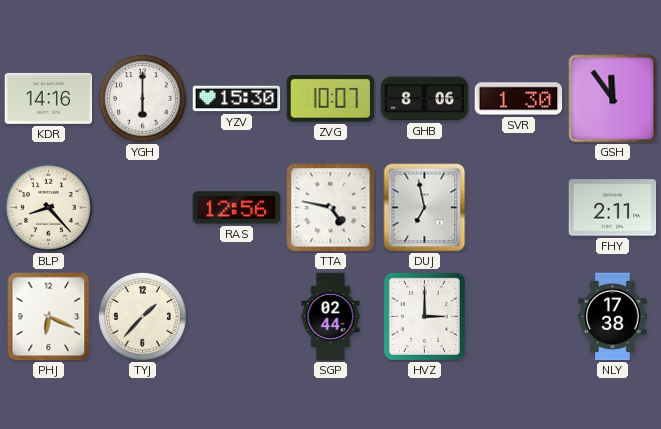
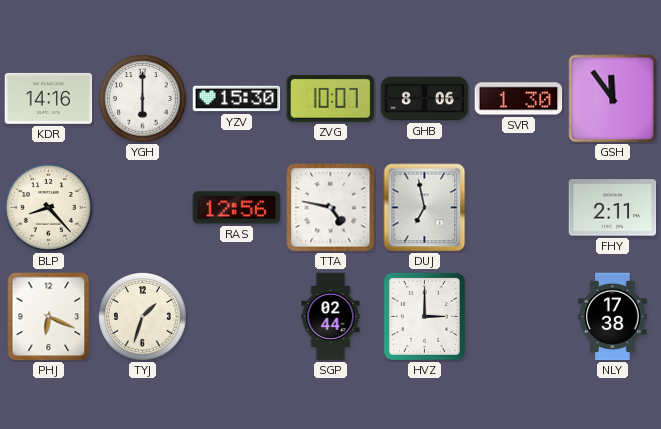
TYJ: 1:37 -> 1:33
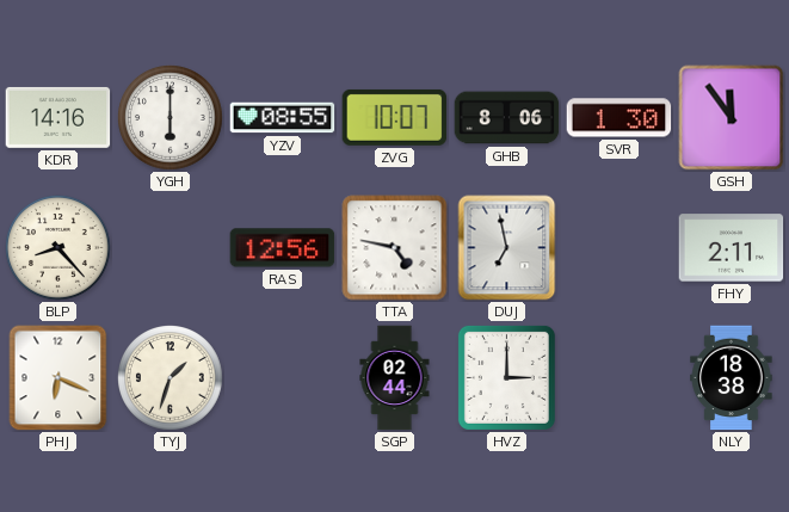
YZV: 15:30 -> 08:55
NLY: 17:38 -> 18:38
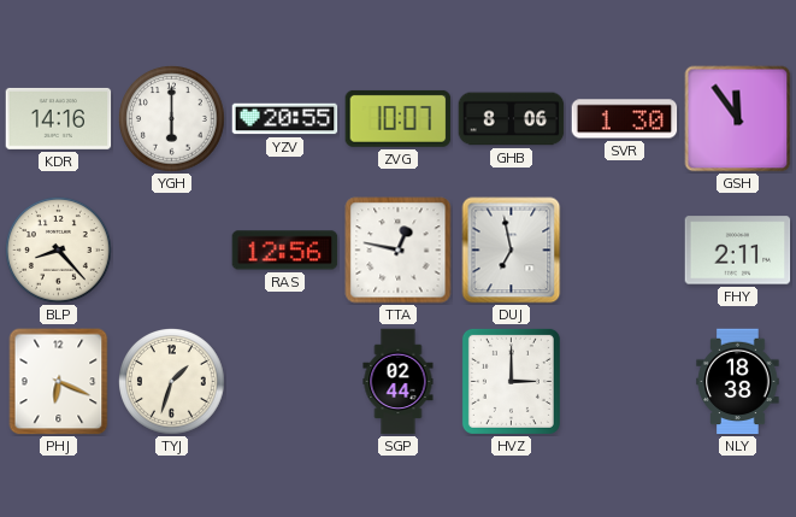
YZV: 08:55 -> 20:55
TTA: 4:47 -> 12:47
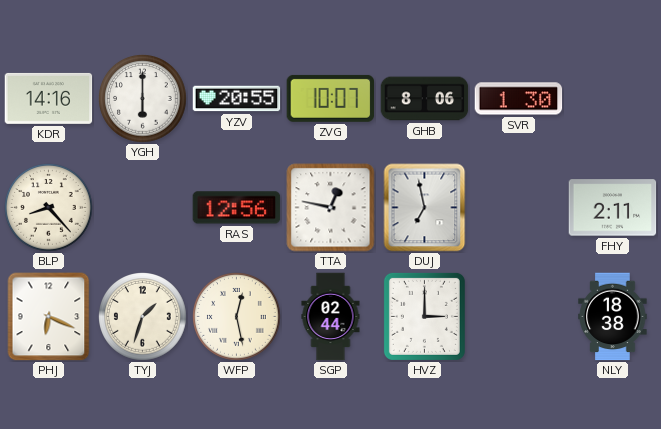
GSH: 11:54 -> none
WFP: none -> 12:28
